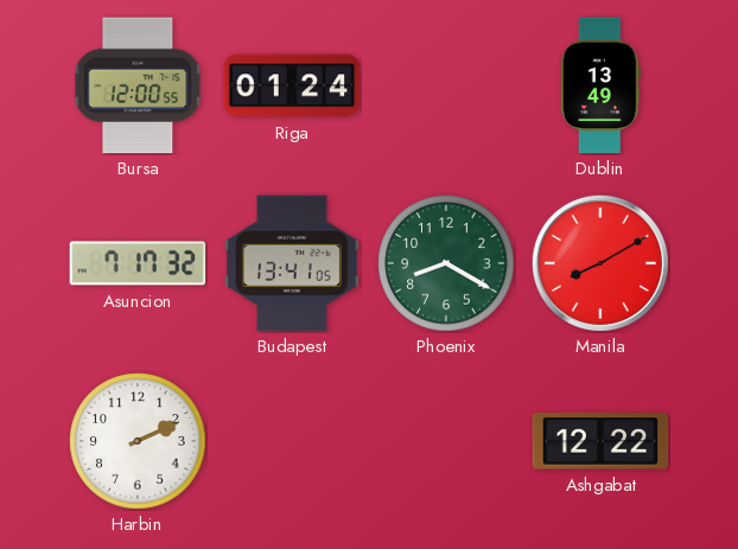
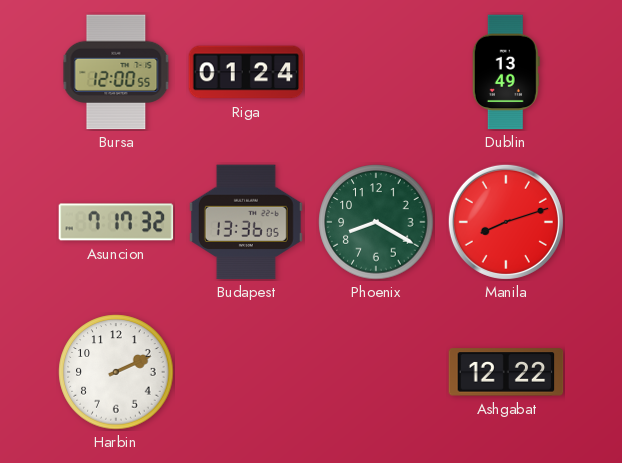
Budapest: 13:41 -> 13:36
Manila: 8:10 -> 8:12
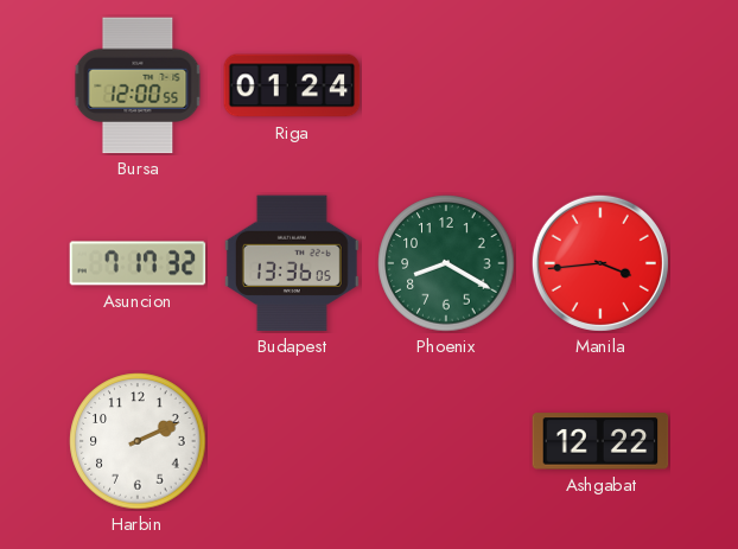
Dublin: 13:49 -> none
Manila: 8:12 -> 3:44
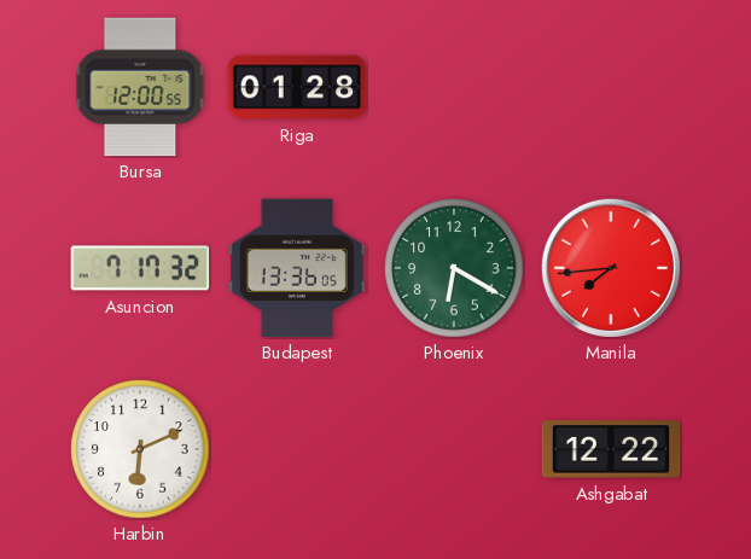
Riga: 01:24 -> 01:28
Phoenix: 8:20 -> 6:20
Manila: 3:44 -> 7:44
Harbin: 2:11 -> 6:11
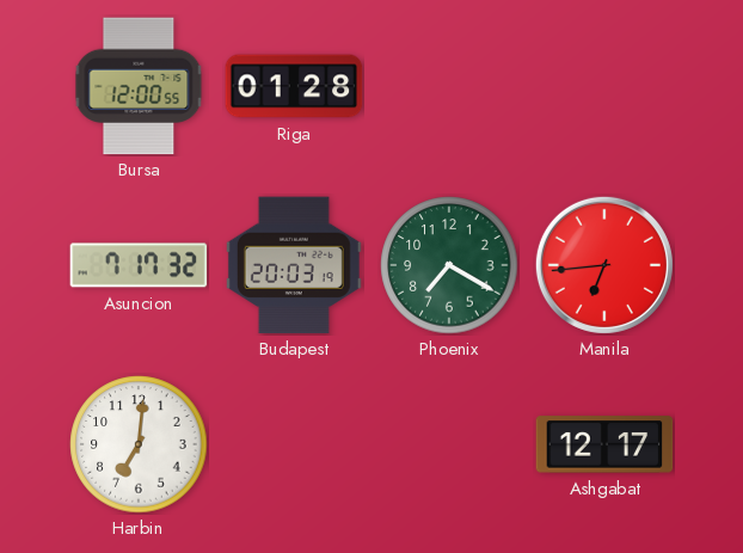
Budapest: 13:36 -> 20:03
Phoenix: 6:20 -> 7:20
Manila: 7:44 -> 6:44
Harbin: 6:11 -> 7:01
Ashgabat: 12:22 -> 12:17
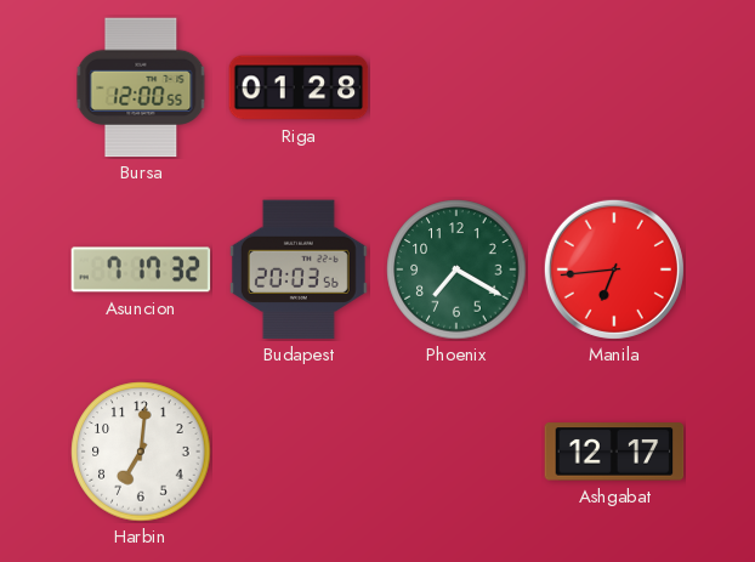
Budapest: 20:03:19 -> 20:03:56
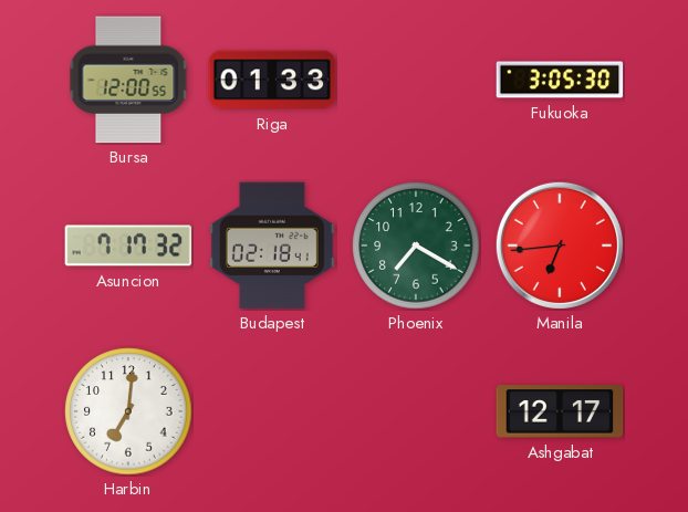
Riga: 01:28 -> 01:33
Fukuoka: none -> 3:05
Budapest: 20:03 -> 02:18
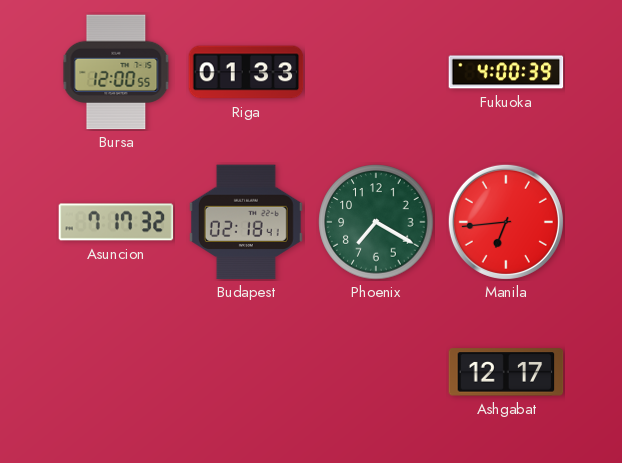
Fukuoka: 3:05 -> 4:00
Harbin: 7:01 -> none
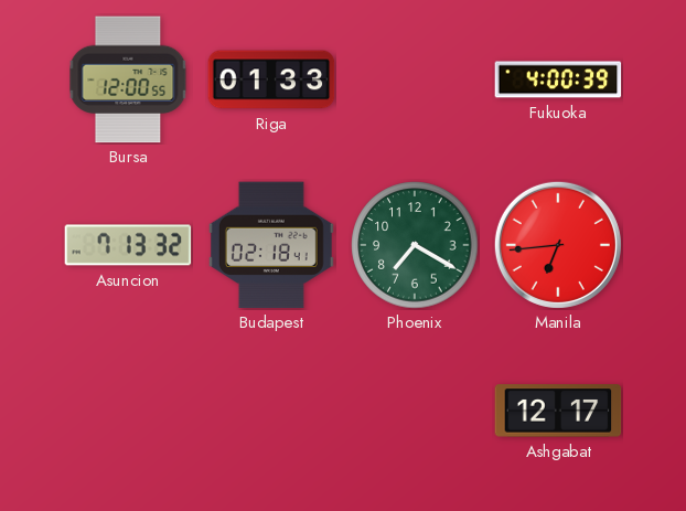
Asuncion: 7:17 -> 7:13
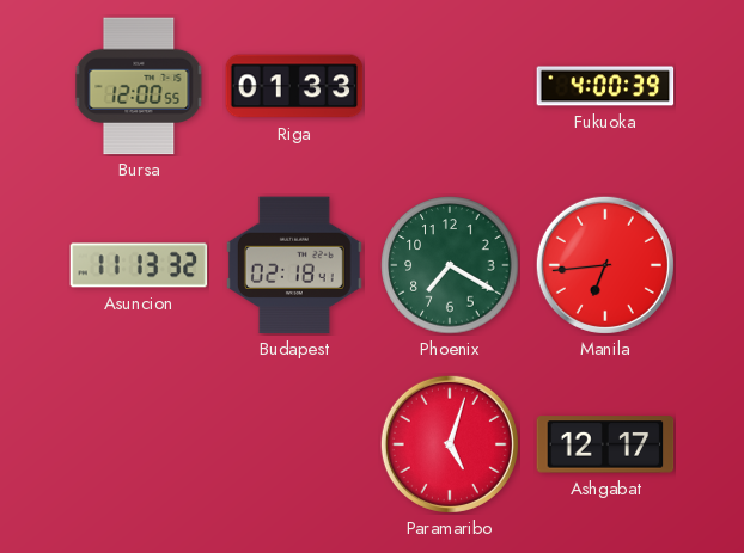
Asuncion: 7:13 -> 11:13
Paramaribo: none -> 5:03
